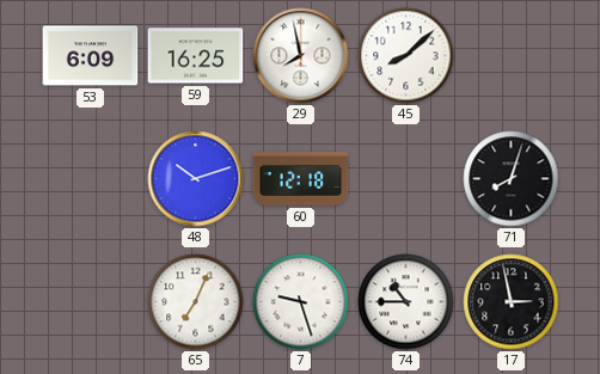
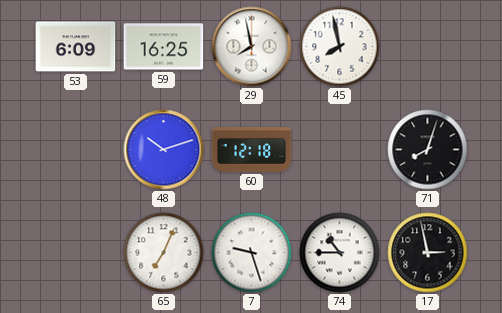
45: 8:08 -> 7:58
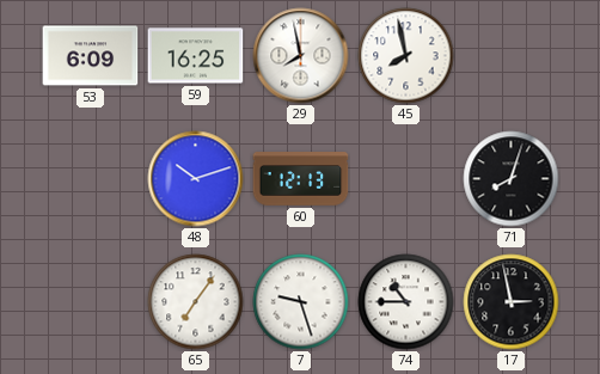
60: 12:18 -> 12:13
65: 7:04 -> 7:06
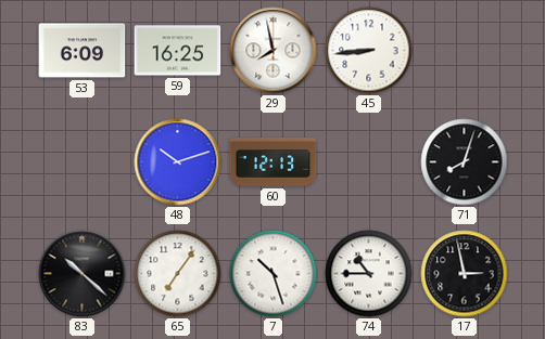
45: 7:58 -> 8:44
83: none -> 10:22
7: 9:27 -> 10:27
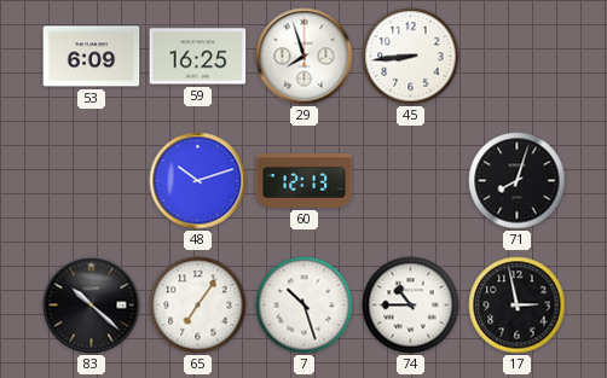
29: 7:58 -> 7:57
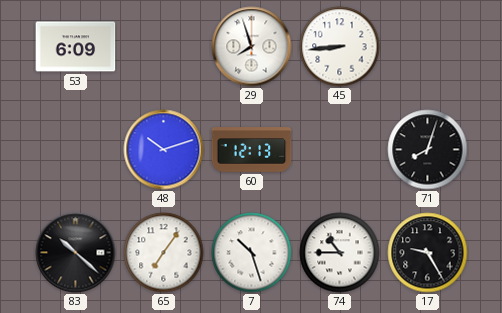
59: 16:25 -> none
17: 2:58 -> 9:25
